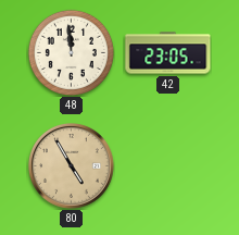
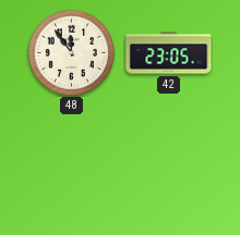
48: 11:59 -> 11:54
80: 4:55 -> none
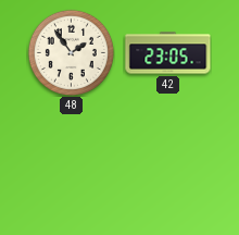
48: 11:54 -> 1:54
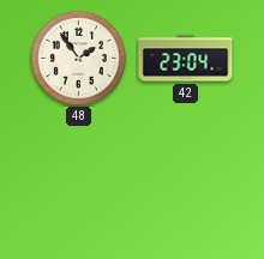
42: 23:05 -> 23:04
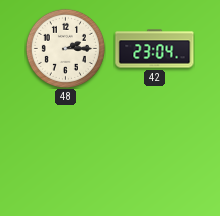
48: 1:54 -> 2:15
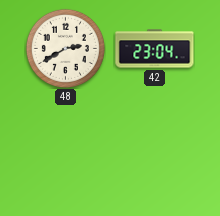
48: 2:15 -> 2:40
